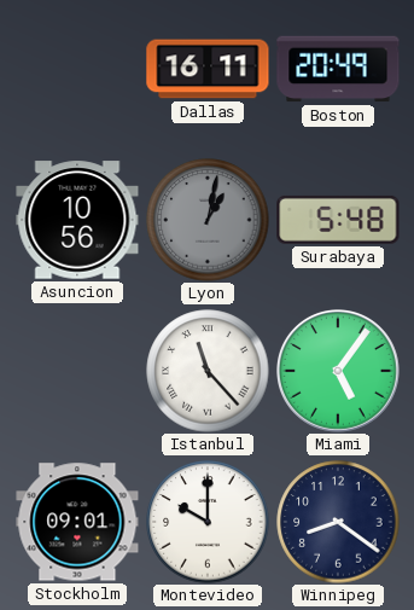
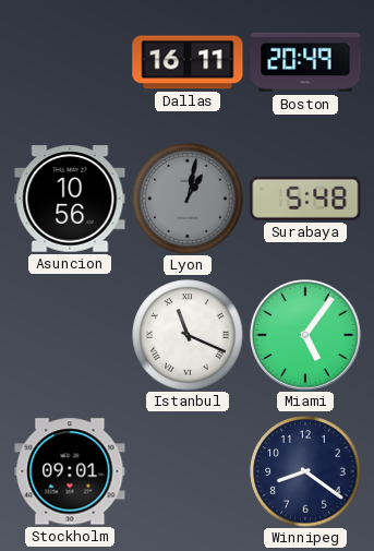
Istanbul: 11:23 -> 11:19
Montevideo: 10:00 -> none
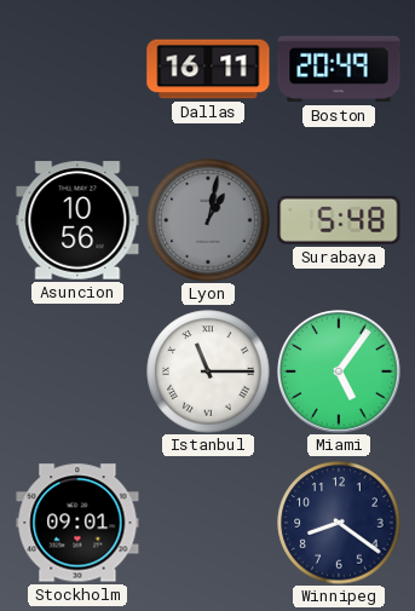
Istanbul: 11:19 -> 11:15
